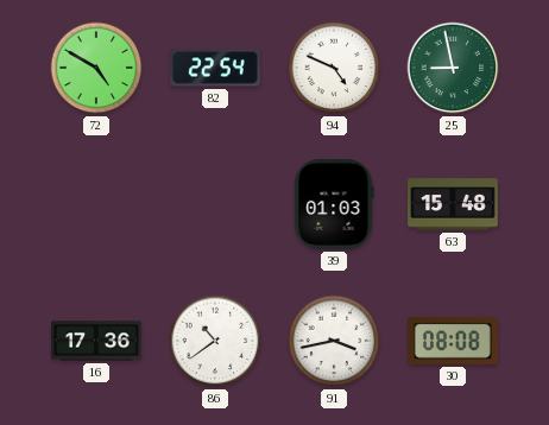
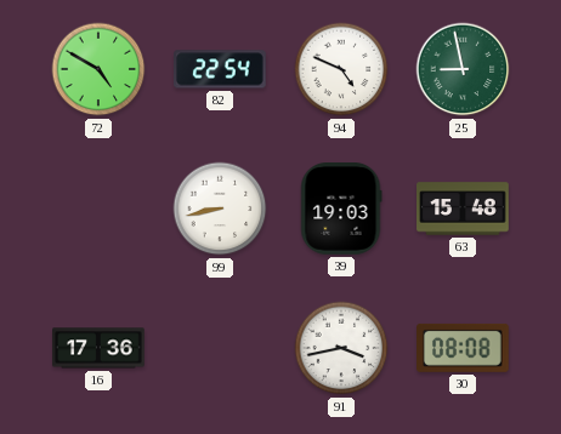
99: none -> 8:43
39: 01:03 -> 19:03
86: 10:39 -> none
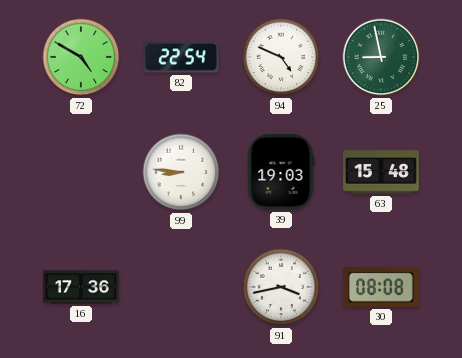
99: 8:43 -> 8:46
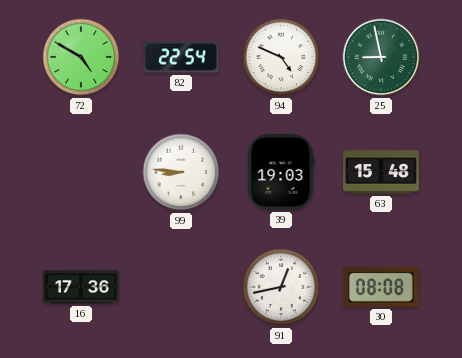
91: 3:43 -> 12:43
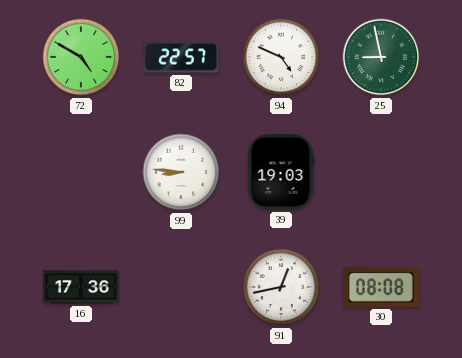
82: 22:54 -> 22:57
63: 15:48 -> none
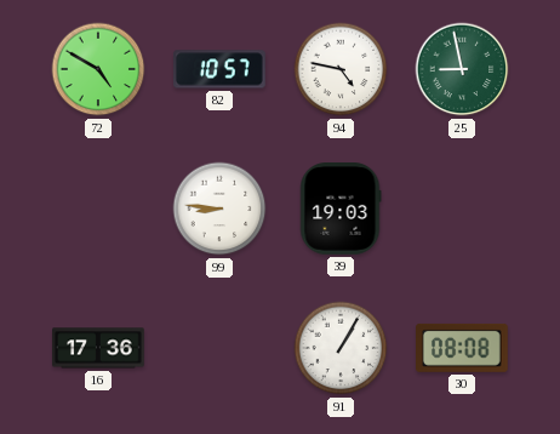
82: 22:57 -> 10:57
94: 4:49 -> 4:47
91: 12:43 -> 1:05
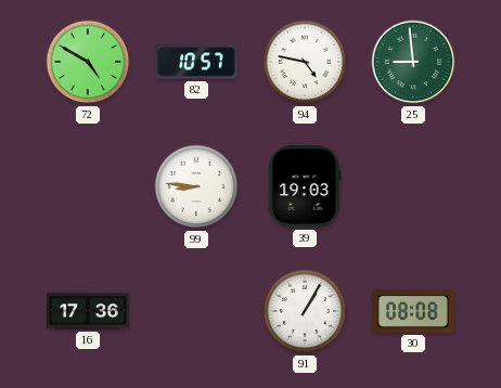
25: 8:58 -> 8:59
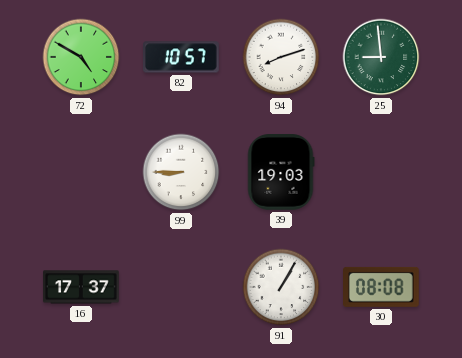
94: 4:47 -> 8:12
99: 8:46 -> 8:45
16: 17:36 -> 17:37
